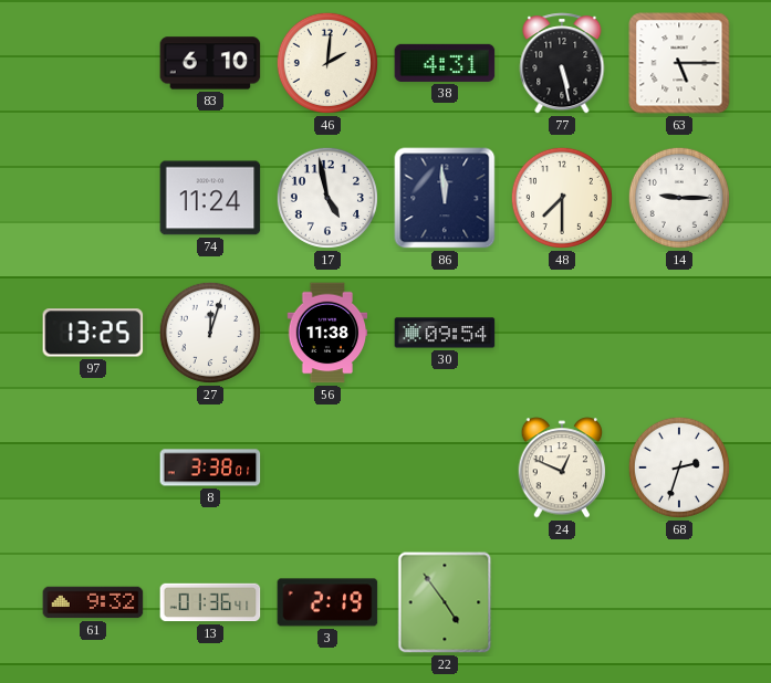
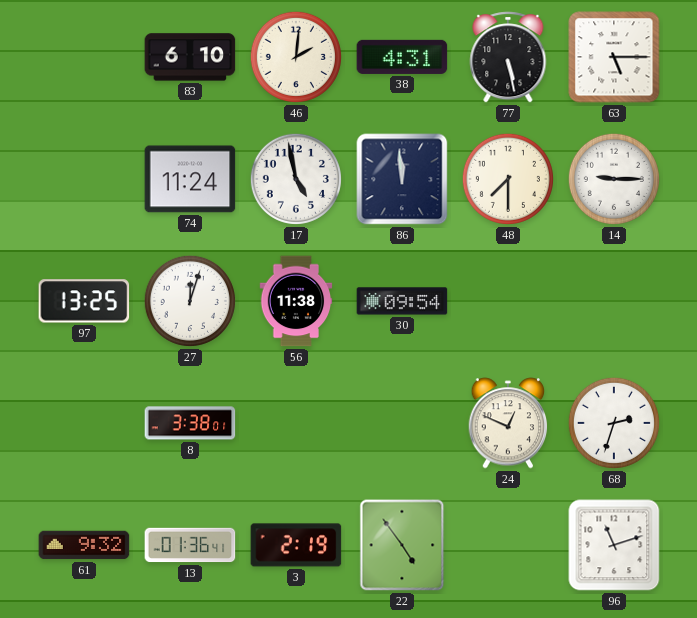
96: none -> 11:12
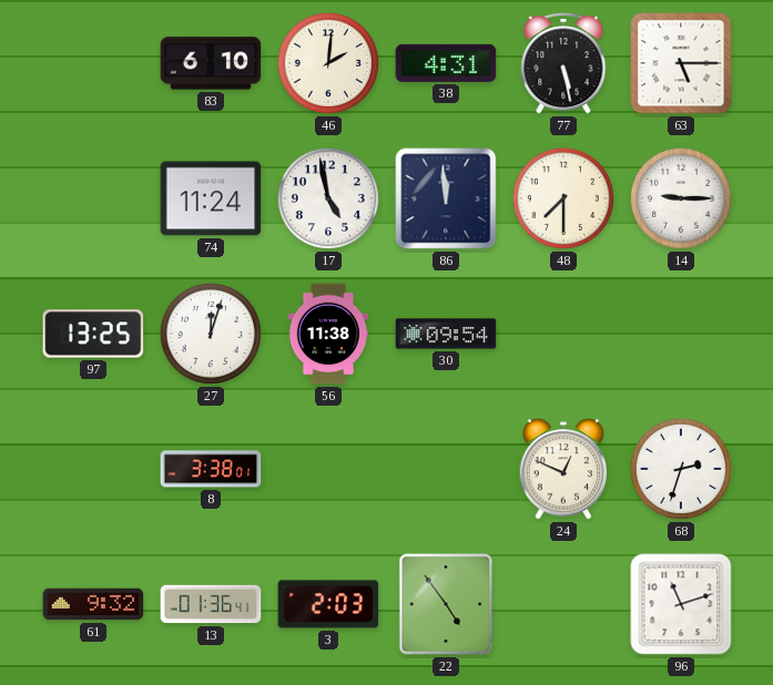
3: 2:19 -> 2:03
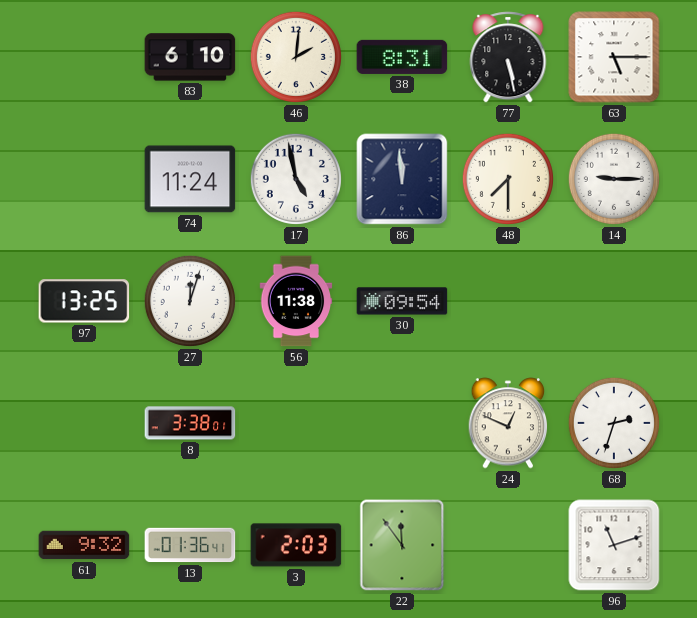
38: 4:31 -> 8:31
22: 4:54 -> 11:54
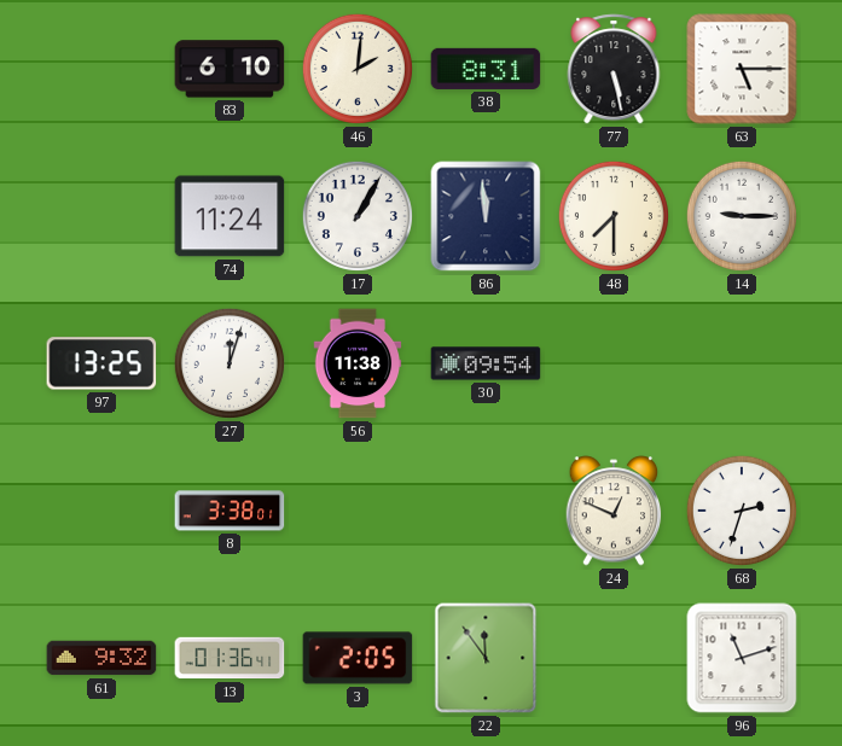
17: 4:58 -> 1:05
3: 2:03 -> 2:05
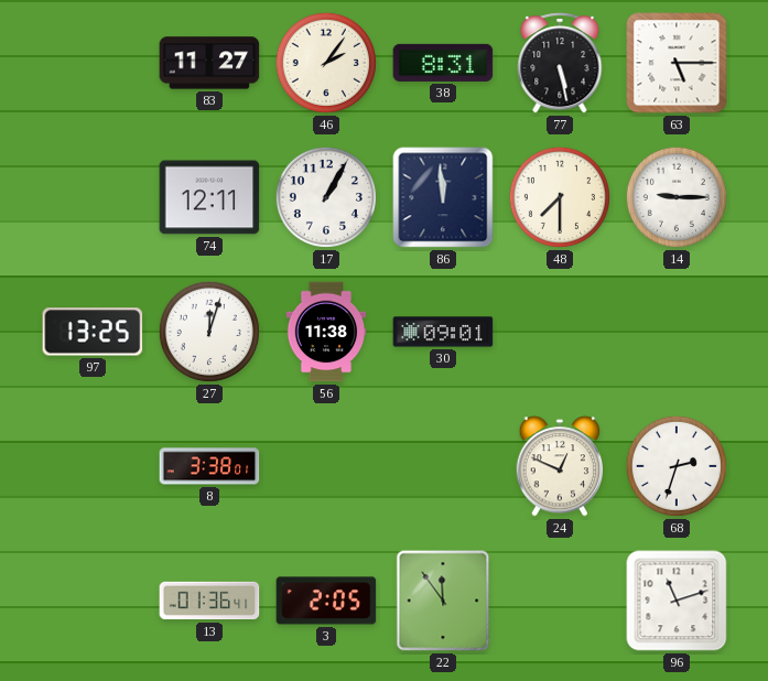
83: 6:10 -> 11:27
46: 2:01 -> 2:06
74: 11:24 -> 12:11
30: 09:54 -> 09:01
61: 9:32 -> none
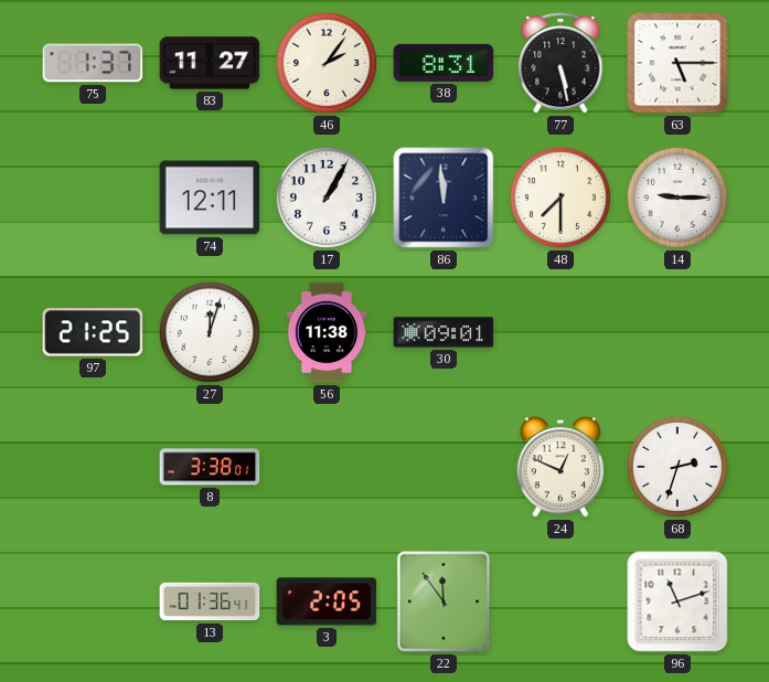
75: none -> 1:37
97: 13:25 -> 21:25
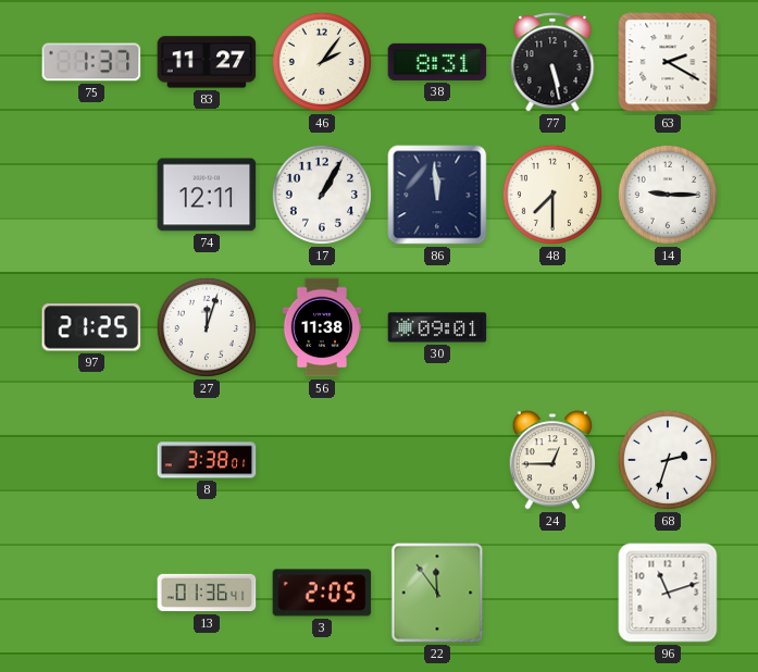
63: 5:15 -> 2:20
24: 12:49 -> 12:45
